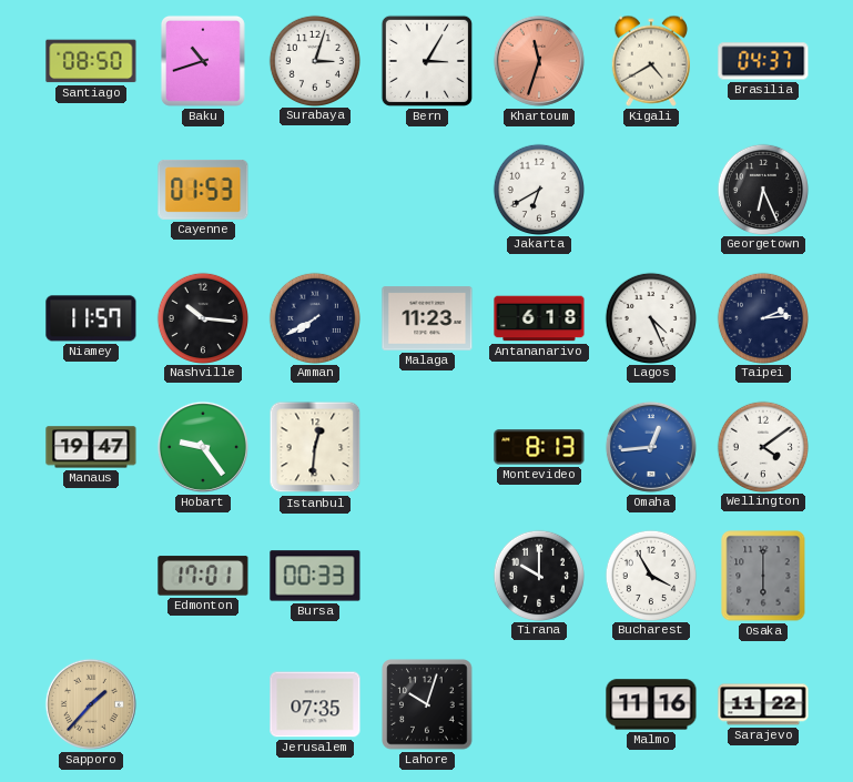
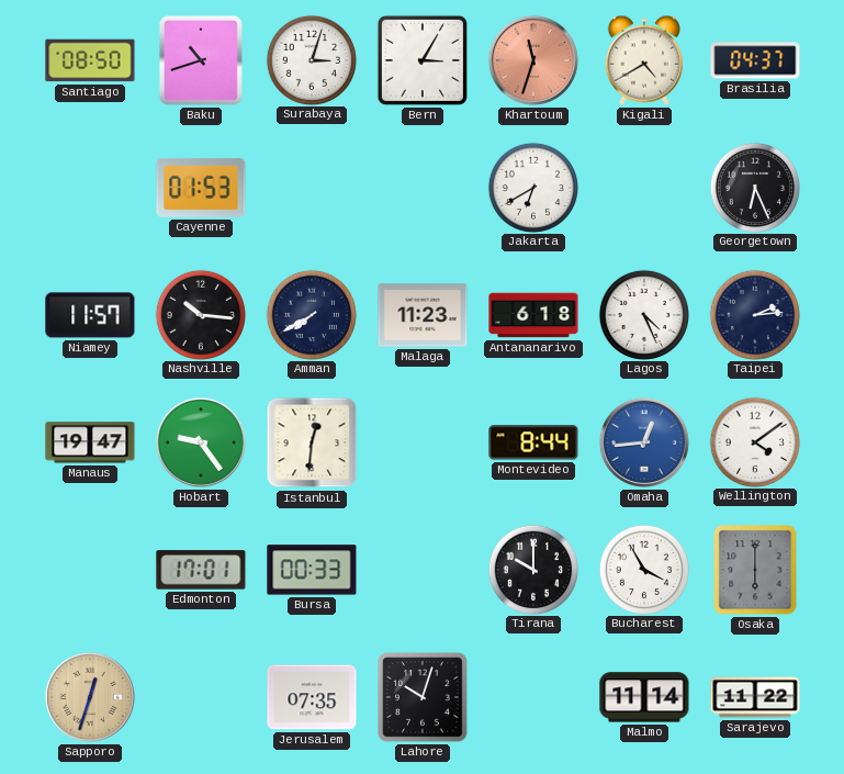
Montevideo: 8:13 -> 8:44
Sapporo: 1:37 -> 12:33
Malmo: 11:16 -> 11:14
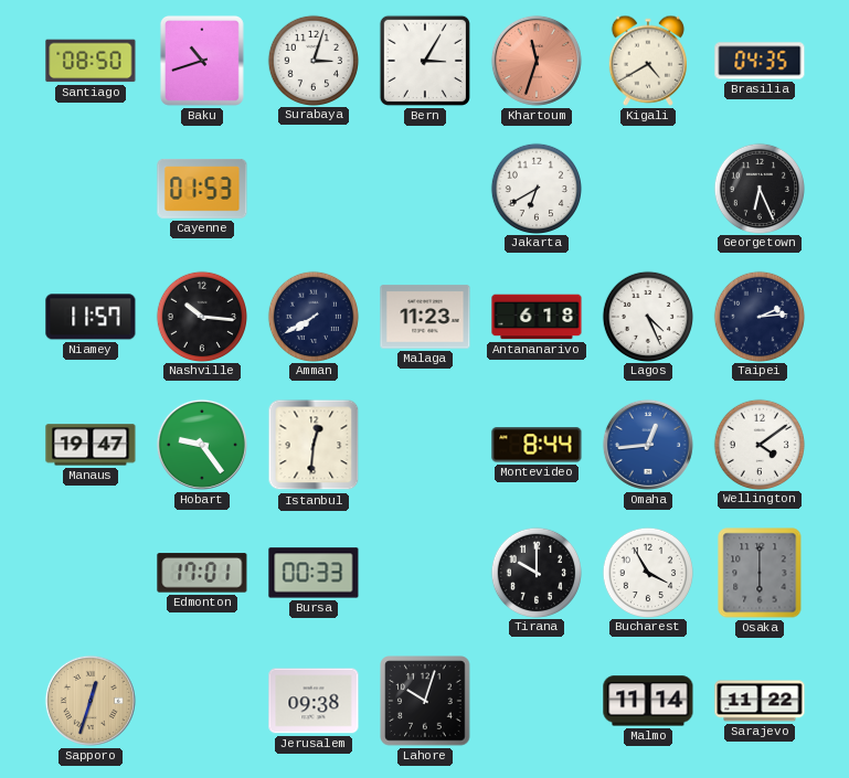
Brasilia: 04:37 -> 04:35
Jerusalem: 07:35 -> 09:38
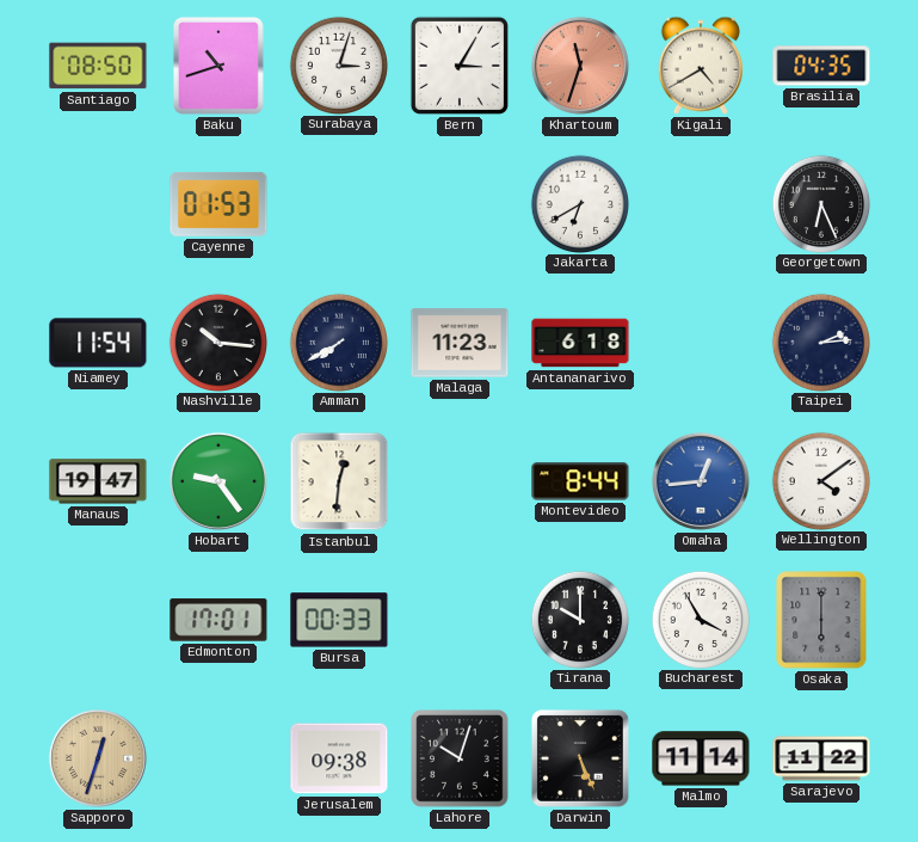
Niamey: 11:57 -> 11:54
Lagos: 4:26 -> none
Darwin: none -> 5:26
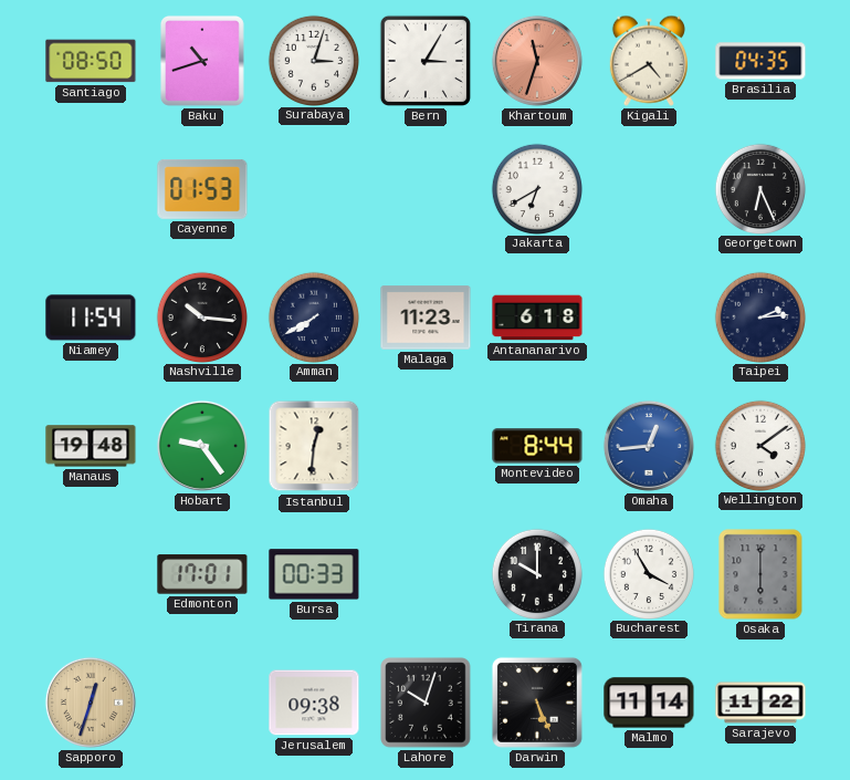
Manaus: 19:47 -> 19:48
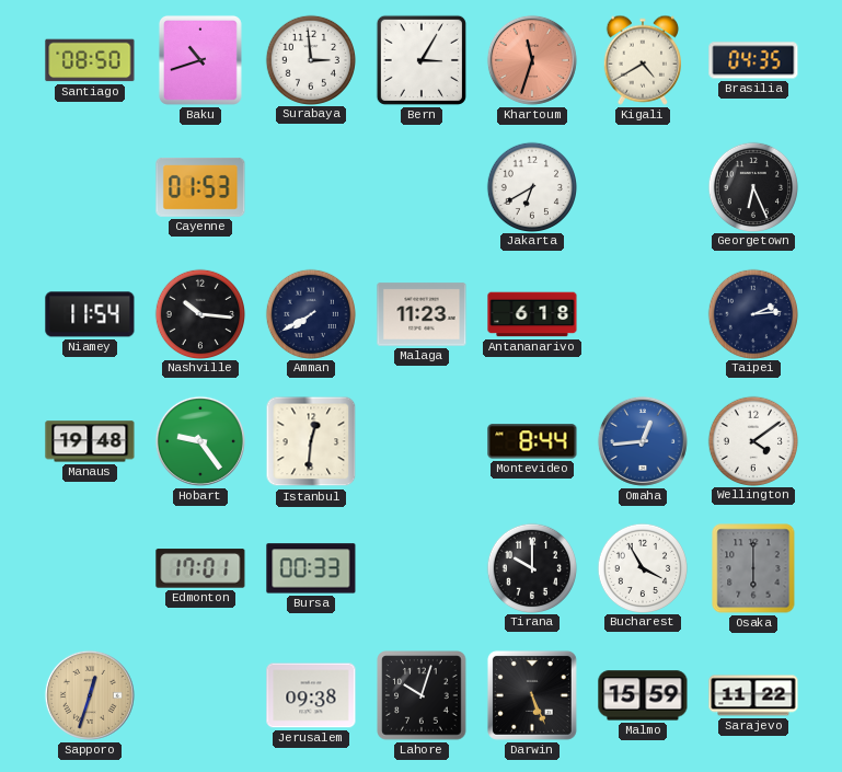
Surabaya: 3:03 -> 2:59
Malmo: 11:14 -> 15:59
